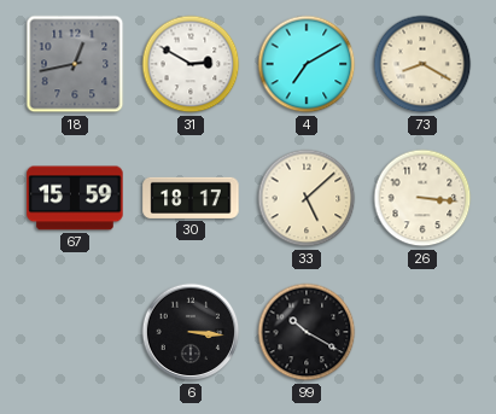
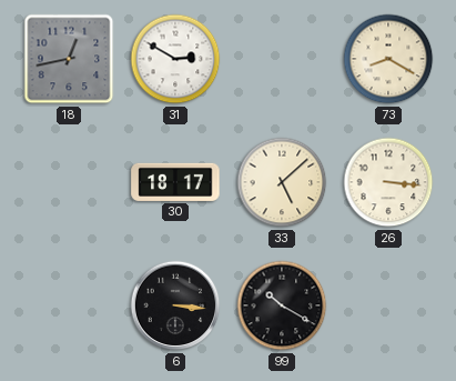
4: 7:10 -> none
67: 15:59 -> none
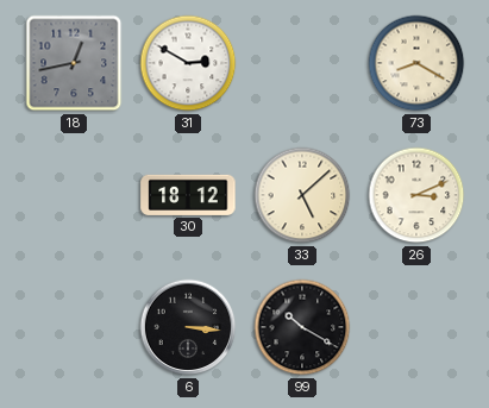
30: 18:17 -> 18:12
26: 3:16 -> 3:11
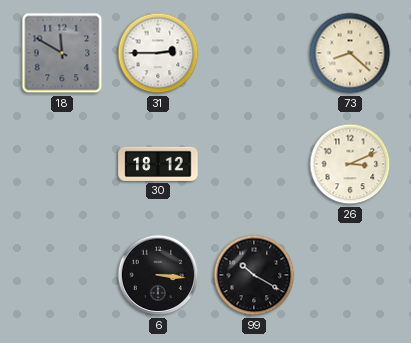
18: 12:43 -> 11:50
31: 2:50 -> 2:45
73: 8:20 -> 8:22
33: 5:08 -> none
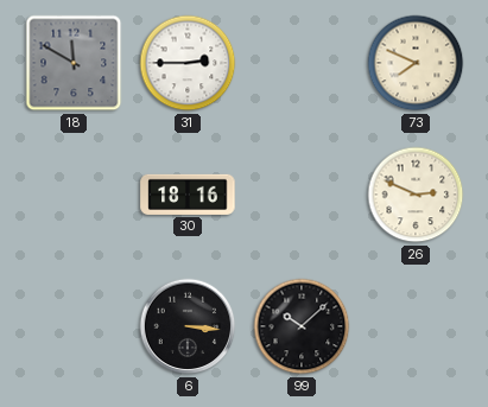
73: 8:22 -> 7:49
30: 18:12 -> 18:16
26: 3:11 -> 2:49
99: 10:20 -> 10:08
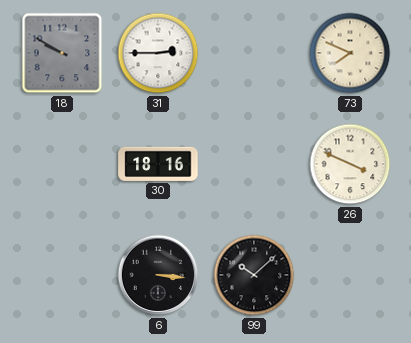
18: 11:50 -> 9:50
26: 2:49 -> 3:49
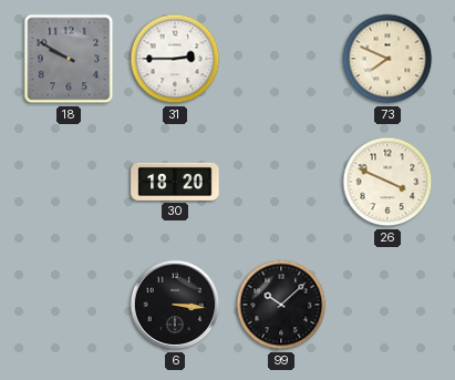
30: 18:16 -> 18:20
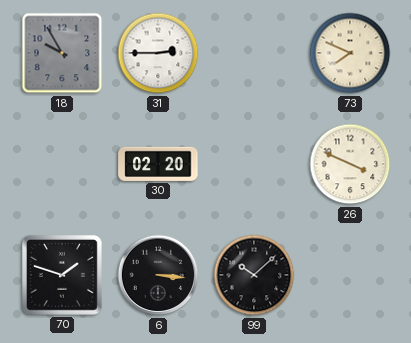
18: 9:50 -> 9:55
30: 18:20 -> 02:20
70: none -> 1:48
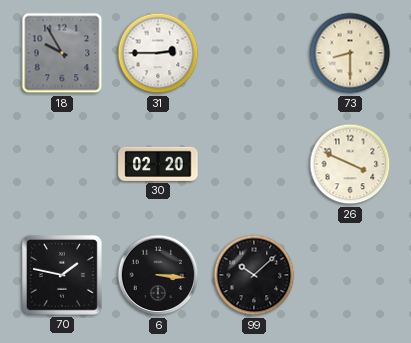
73: 7:49 -> 8:30
70: 1:48 -> 1:47
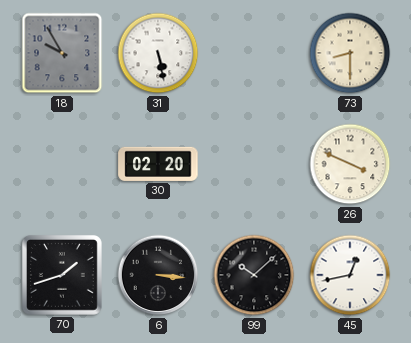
31: 2:45 -> 5:28
70: 1:47 -> 1:42
45: none -> 12:43
